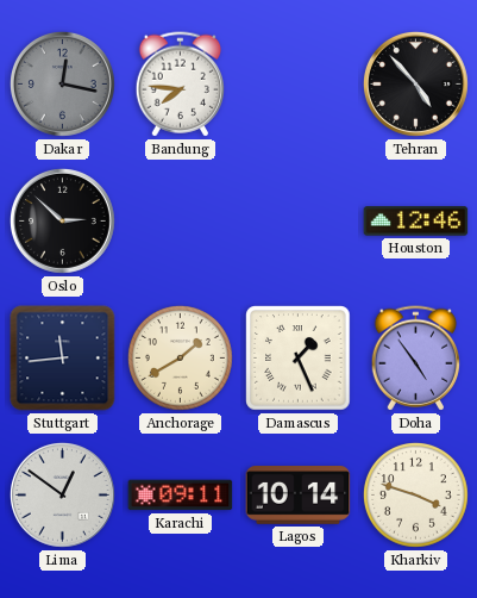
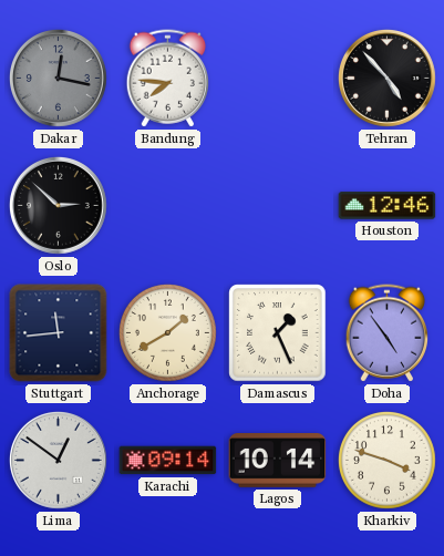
Karachi: 09:11 -> 09:14
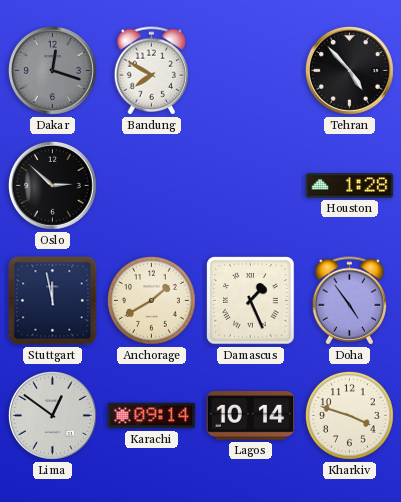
Dakar: 12:17 -> 12:18
Bandung: 7:46 -> 7:50
Houston: 12:46 -> 1:28
Stuttgart: 11:44 -> 11:58
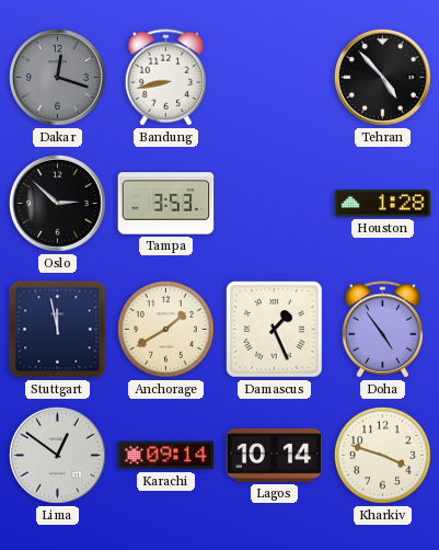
Bandung: 7:50 -> 8:43
Tampa: none -> 3:53
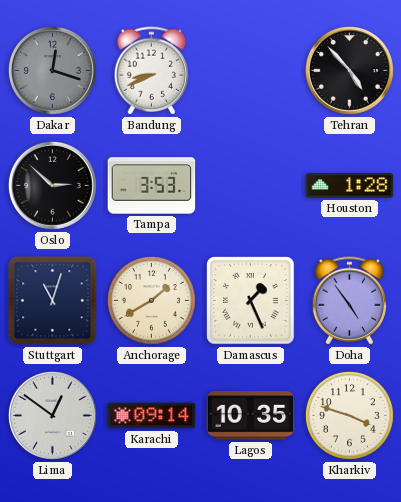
Bandung: 8:43 -> 8:41
Stuttgart: 11:58 -> 11:03
Lagos: 10:14 -> 10:35
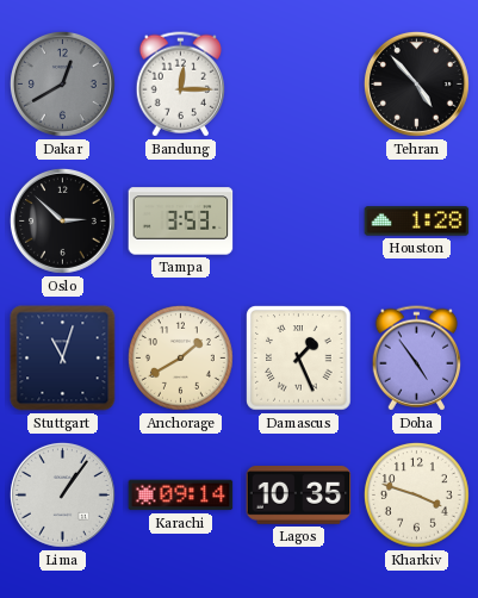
Dakar: 12:18 -> 12:40
Bandung: 8:41 -> 12:15
Lima: 12:51 -> 1:06
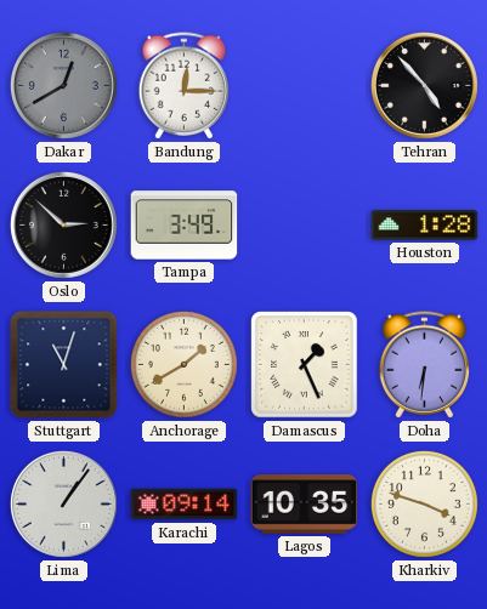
Tampa: 3:53 -> 3:49
Doha: 4:54 -> 6:31
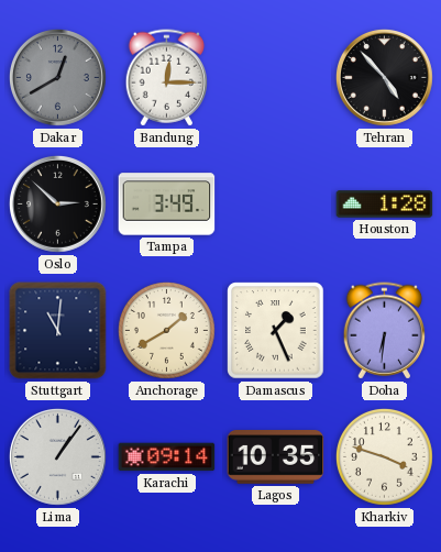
Stuttgart: 11:03 -> 11:01
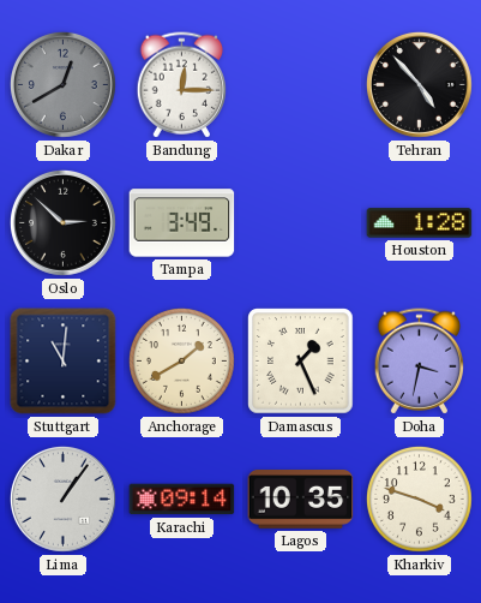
Doha: 6:31 -> 3:32
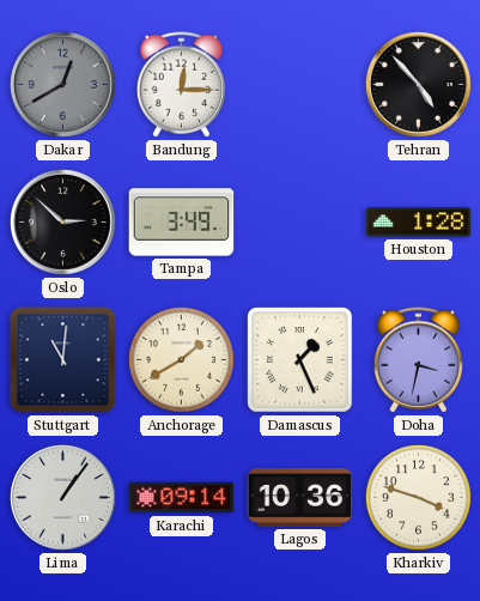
Lagos: 10:35 -> 10:36
